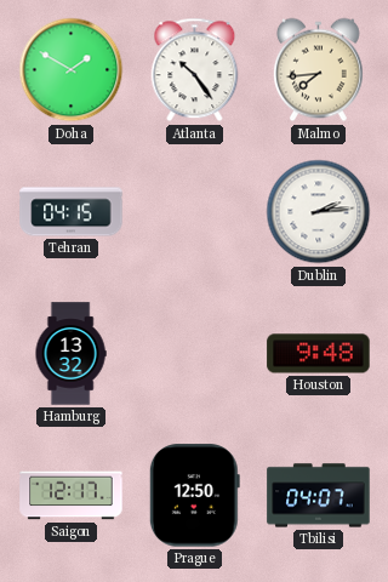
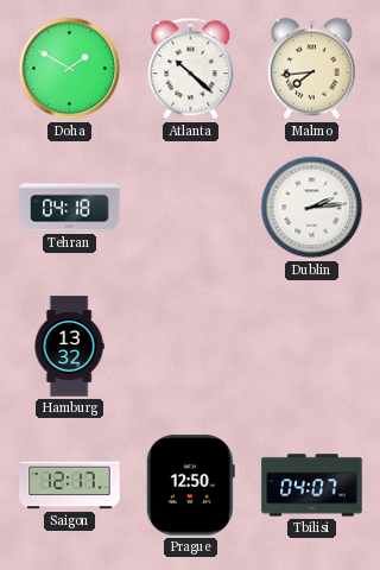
Atlanta: 10:24 -> 10:22
Tehran: 04:15 -> 04:18
Houston: 9:48 -> none
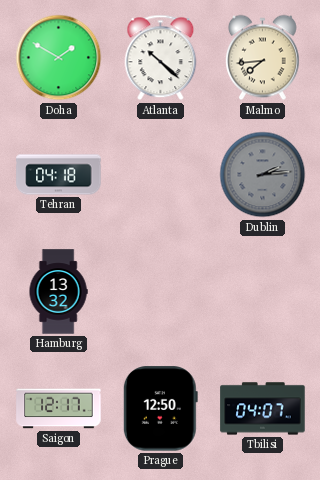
Dublin dial: white -> grey
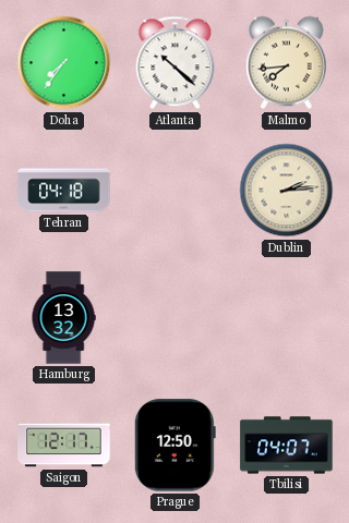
Doha: 1:50 -> 7:36
Dublin dial: grey -> cream
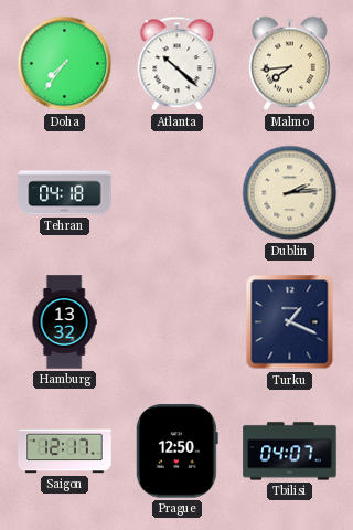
Turku: none -> 1:19
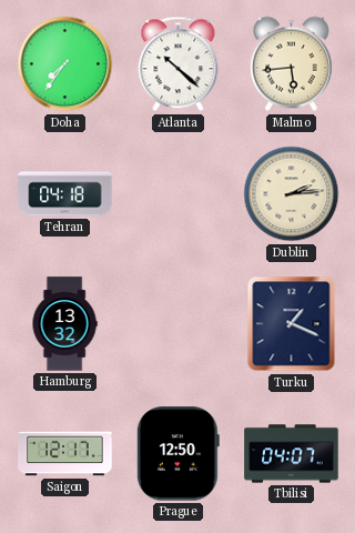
Malmo: 7:44 -> 5:44
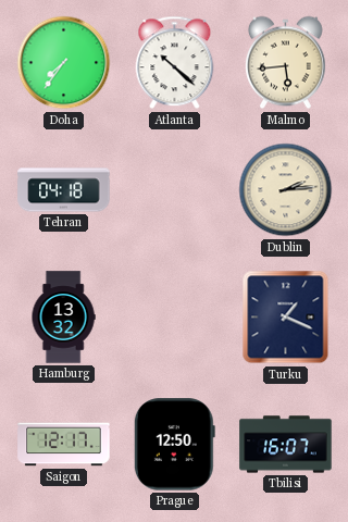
Tbilisi: 04:07 -> 16:07
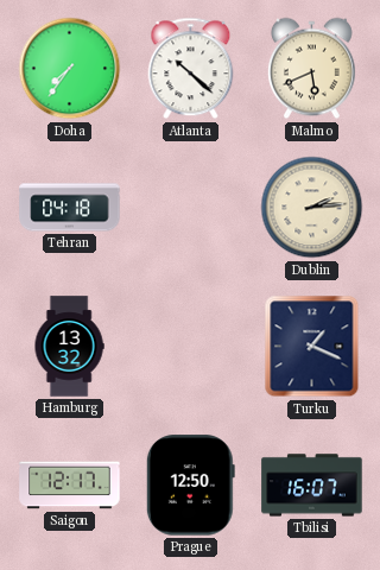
Malmo: 5:44 -> 5:41
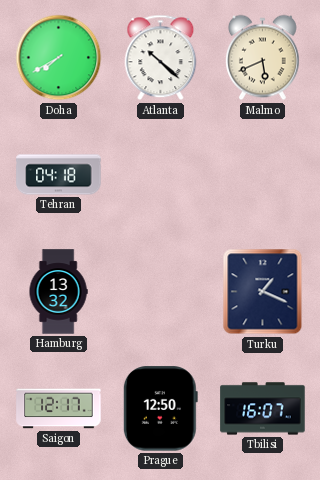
Doha: 7:36 -> 7:40
Dublin: 2:14 -> none
